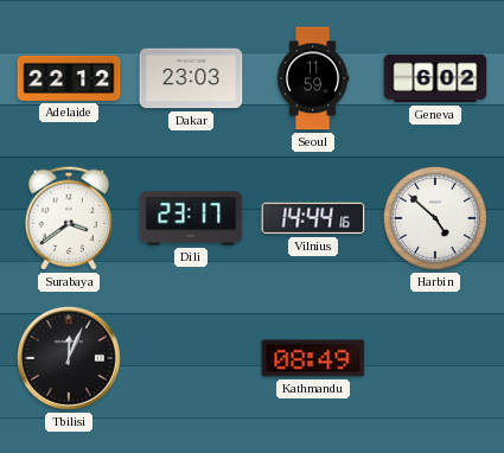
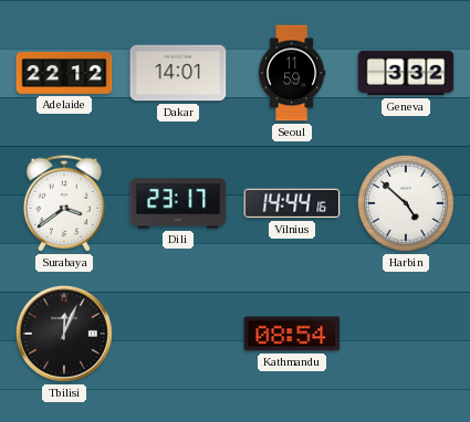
Dakar: 23:03 -> 14:01
Geneva: 6:02 -> 3:32
Kathmandu: 08:49 -> 08:54
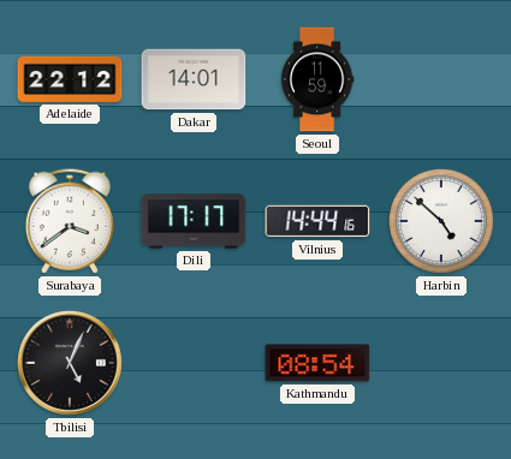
Geneva: 3:32 -> none
Dili: 23:17 -> 17:17
Tbilisi: 12:04 -> 5:04
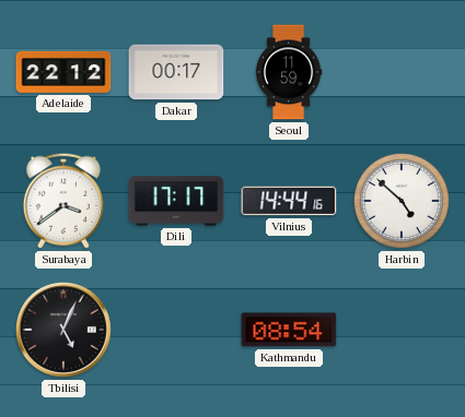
Dakar: 14:01 -> 00:17
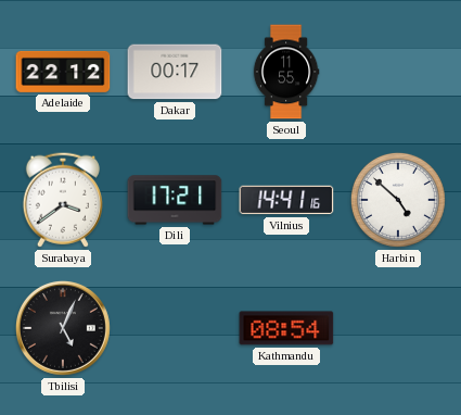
Seoul: 11:59 -> 11:55
Dili: 17:17 -> 17:21
Vilnius: 14:44 -> 14:41
